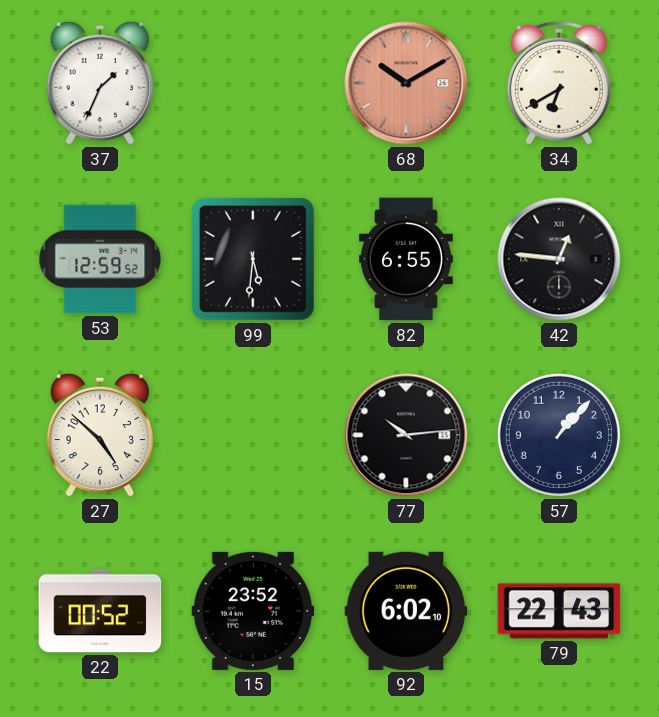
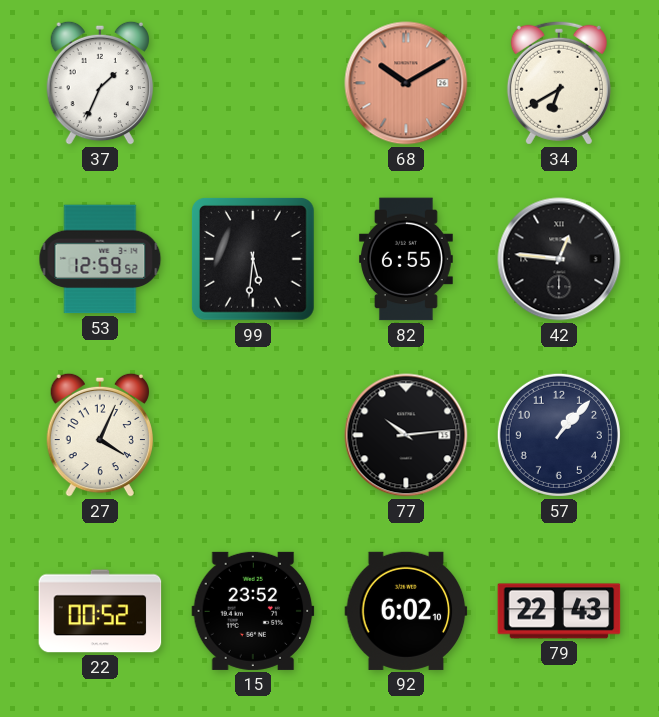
27: 4:52 -> 4:04
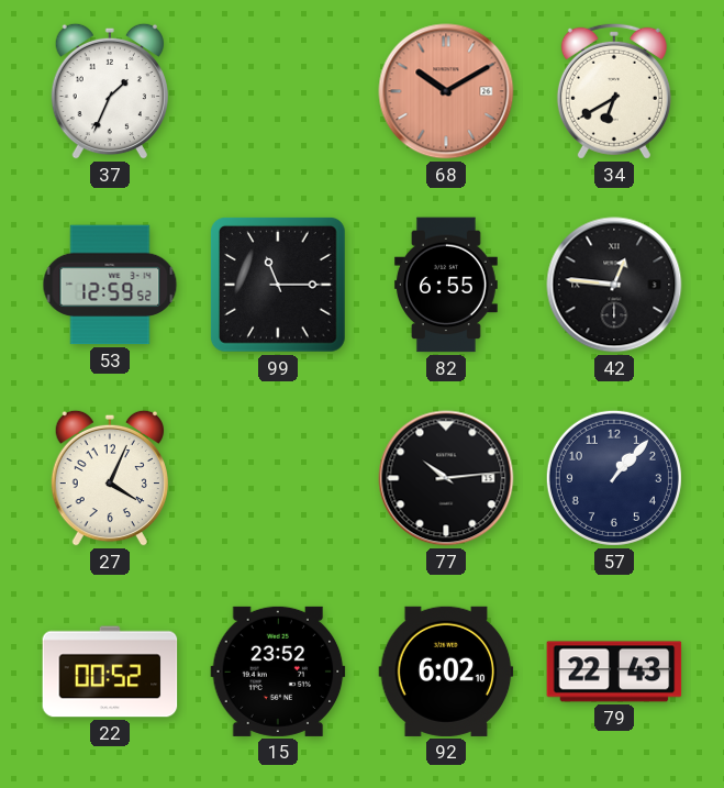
99: 5:31 -> 11:15
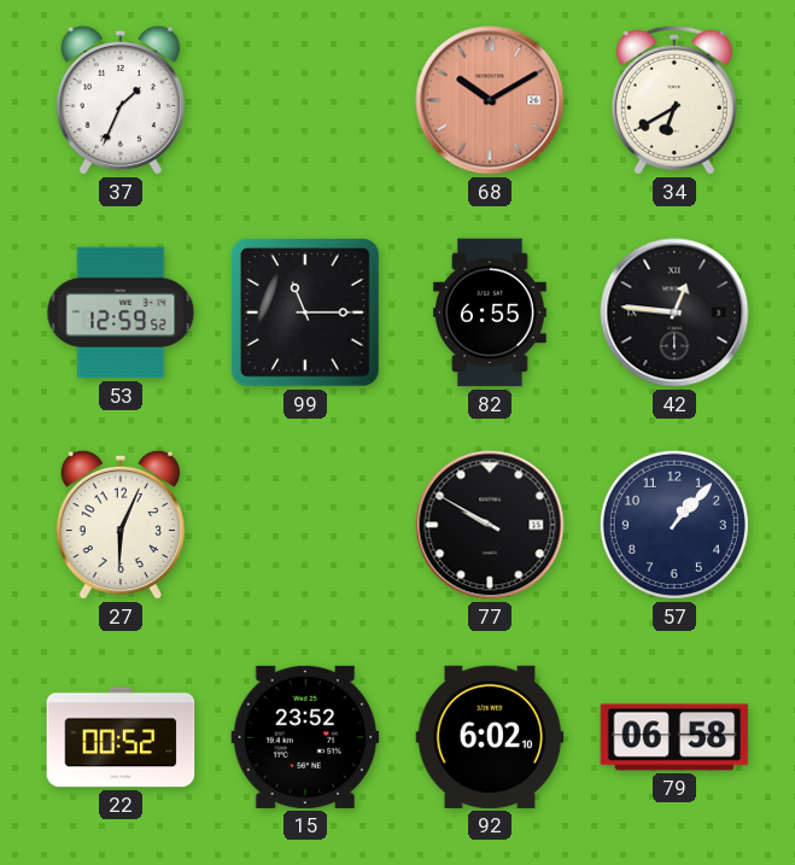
27: 4:04 -> 6:04
77: 10:14 -> 9:50
79: 22:43 -> 06:58
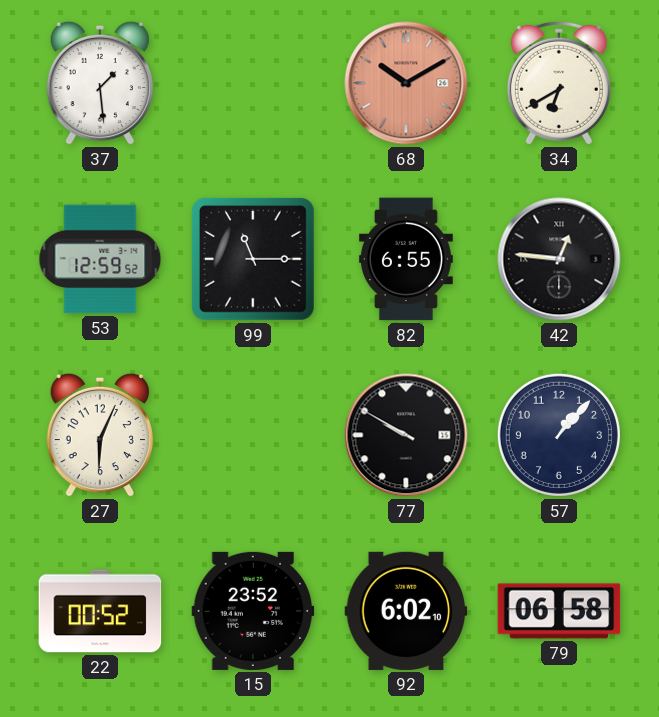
37: 1:34 -> 1:29
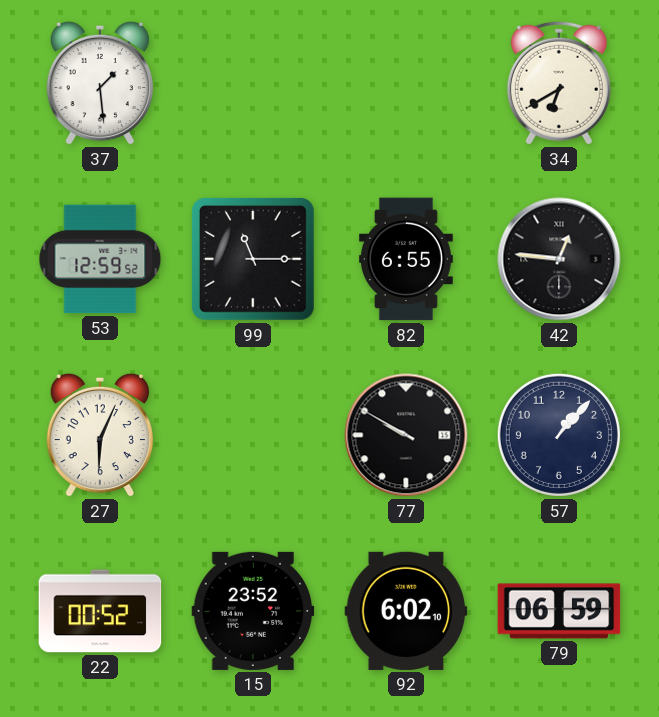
68: 10:10 -> none
79: 06:58 -> 06:59
